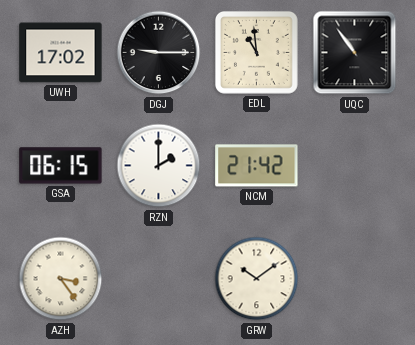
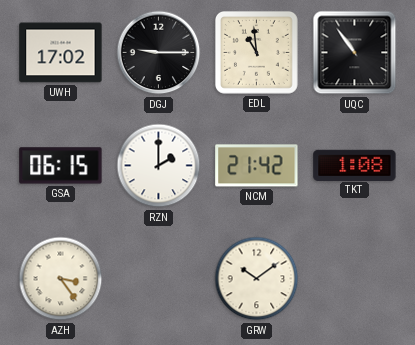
TKT: none -> 1:08
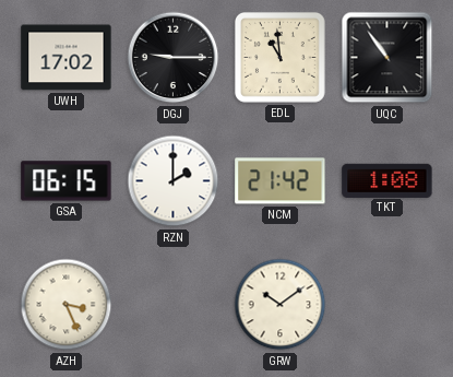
AZH: 3:24 -> 3:26
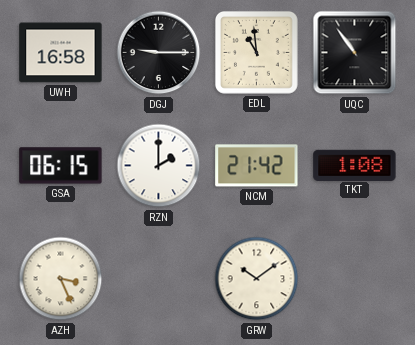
UWH: 17:02 -> 16:58
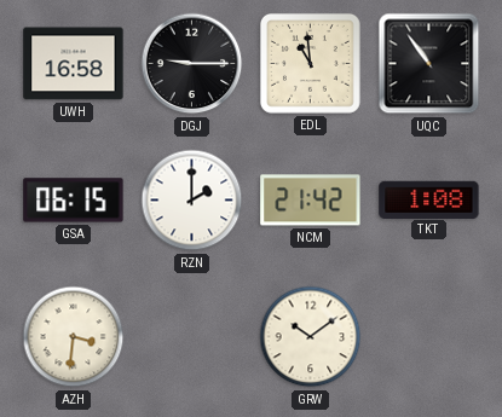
AZH: 3:26 -> 3:31
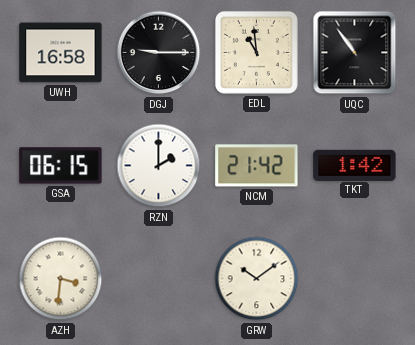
TKT: 1:08 -> 1:42
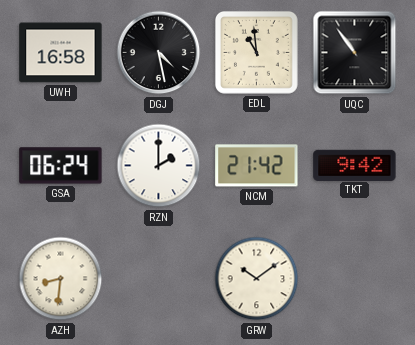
DGJ: 9:15 -> 4:28
GSA: 06:15 -> 06:24
TKT: 1:42 -> 9:42
AZH: 3:31 -> 8:31
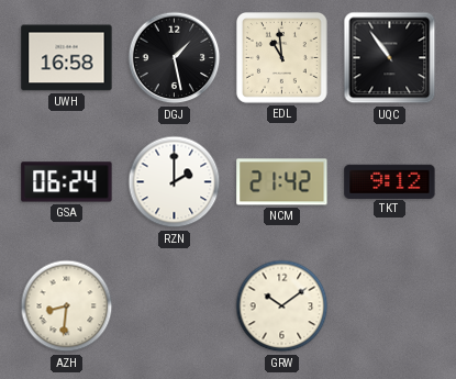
DGJ: 4:28 -> 1:28
TKT: 9:42 -> 9:12
